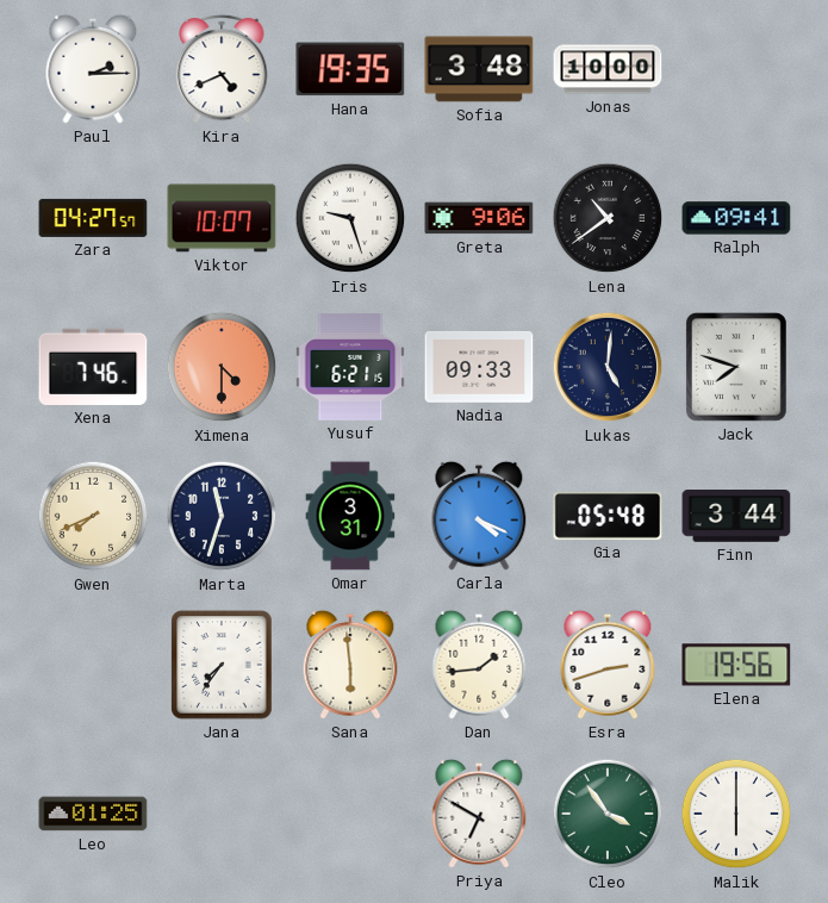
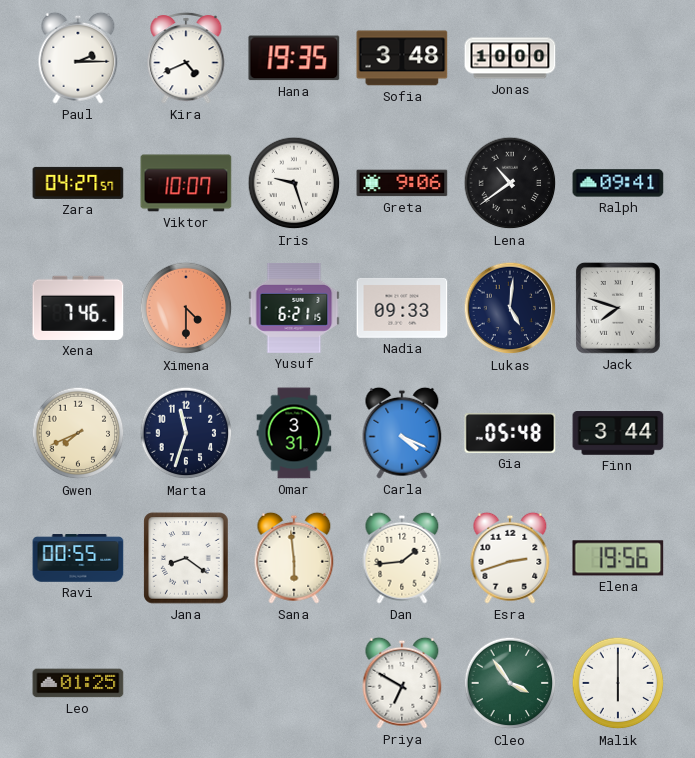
Ravi: none -> 00:55
Jana: 7:36 -> 8:21
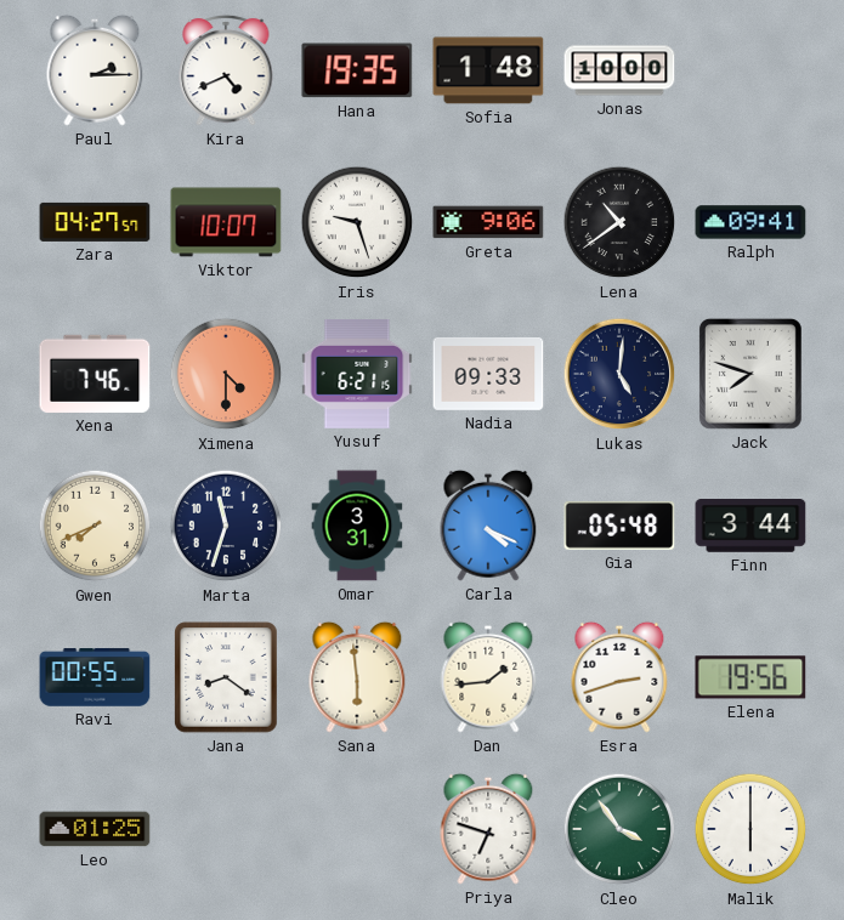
Sofia: 3:48 -> 1:48
Priya: 6:50 -> 6:48
